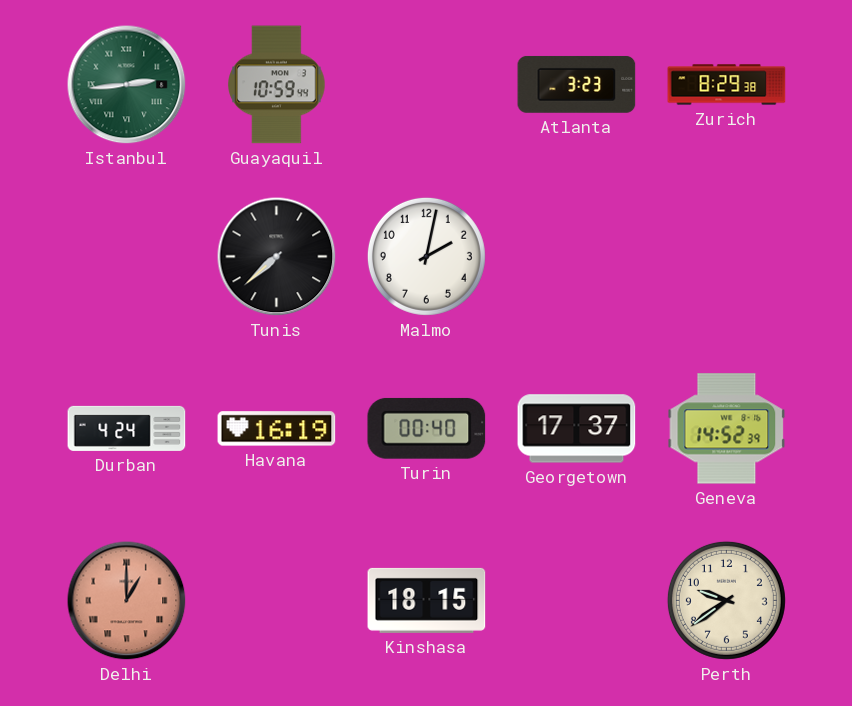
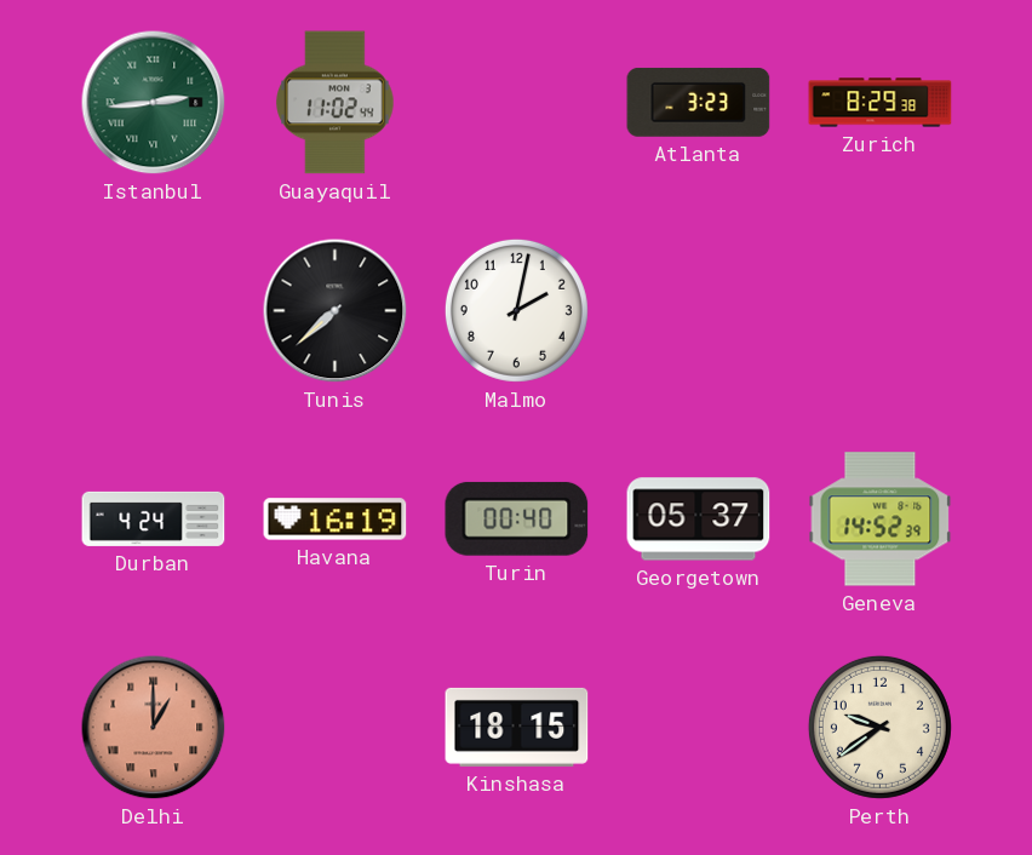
Guayaquil: 10:59 -> 11:02
Georgetown: 17:37 -> 05:37
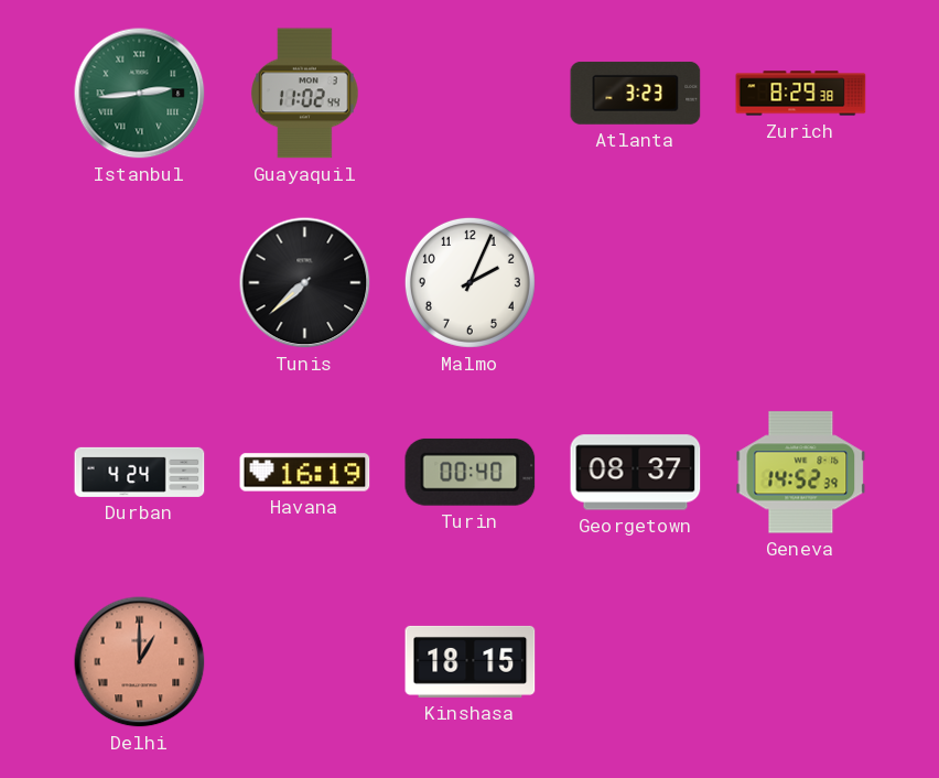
Malmo: 2:02 -> 2:04
Georgetown: 05:37 -> 08:37
Perth: 9:39 -> none
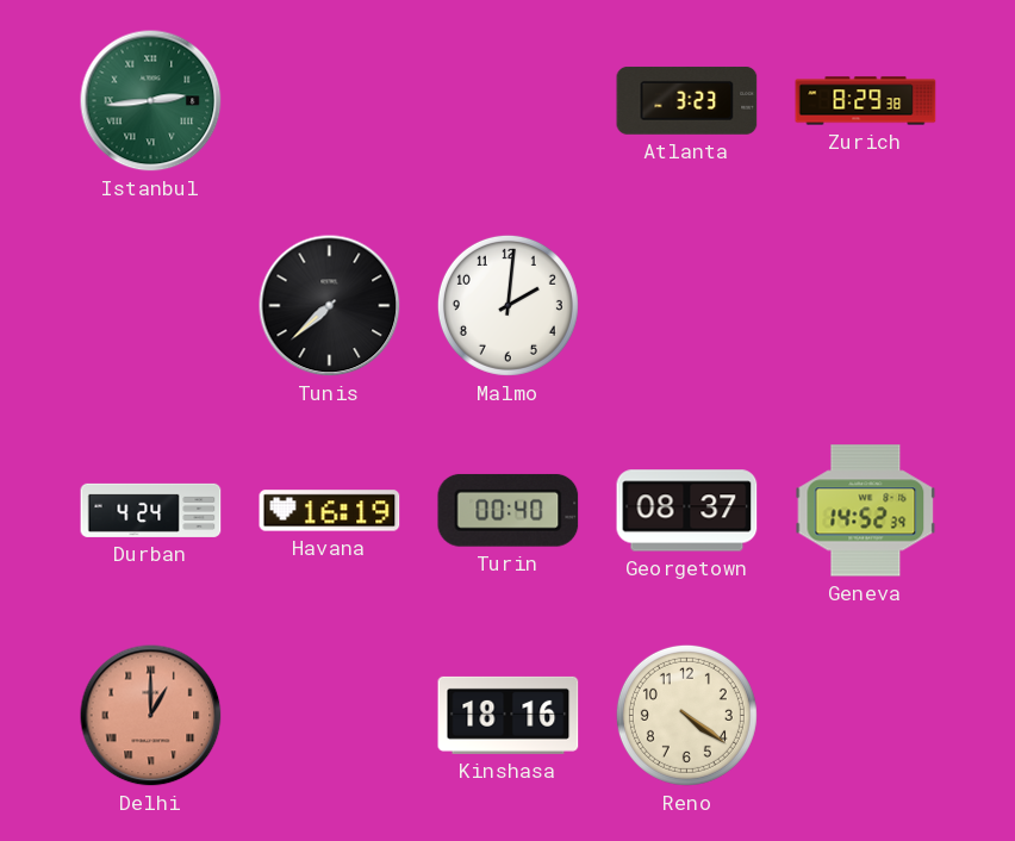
Guayaquil: 11:02 -> none
Malmo: 2:04 -> 2:01
Kinshasa: 18:15 -> 18:16
Reno: none -> 4:21
